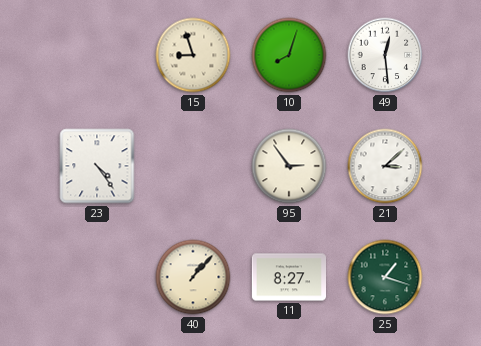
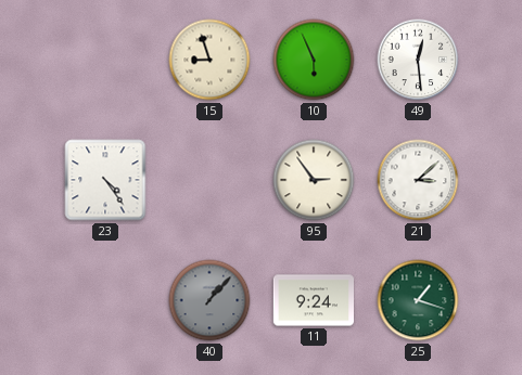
10: 8:03 -> 5:56
40 dial: cream -> grey
11: 8:27 -> 9:24
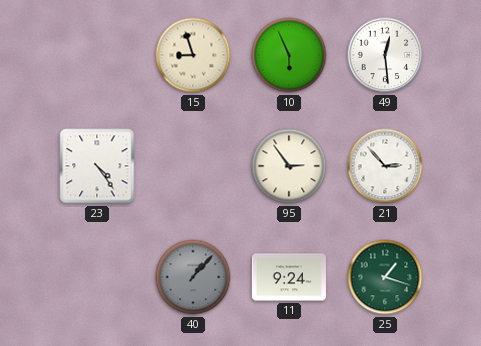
21: 3:08 -> 2:53
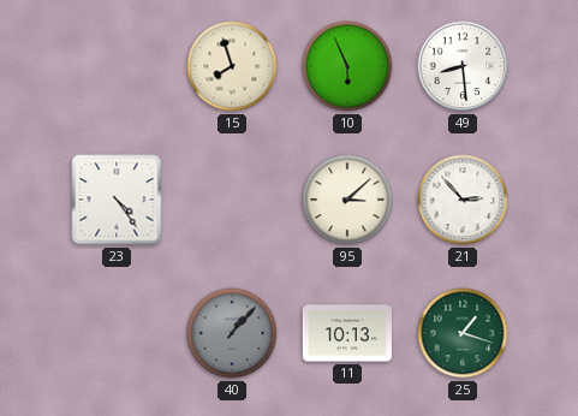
15: 8:57 -> 7:57
49: 12:29 -> 8:29
95: 2:54 -> 3:08
11: 9:24 -> 10:13
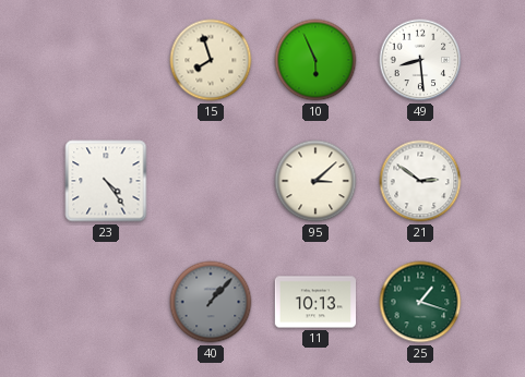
21: 2:53 -> 2:51
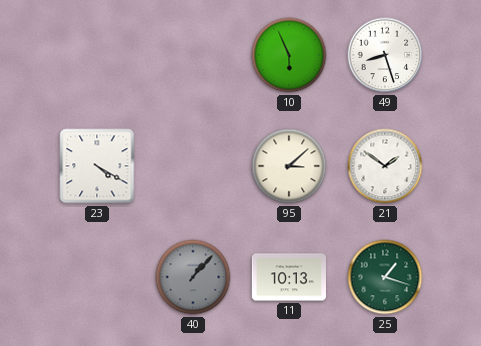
15: 7:57 -> none
49: 8:29 -> 8:27
23: 4:24 -> 4:20
21: 2:51 -> 1:51
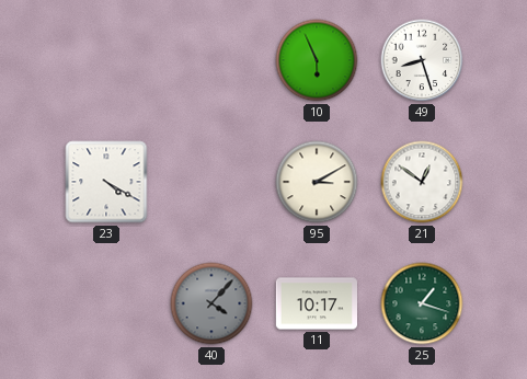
95: 3:08 -> 3:10
21: 1:51 -> 12:51
40: 1:07 -> 4:07
11: 10:13 -> 10:17
